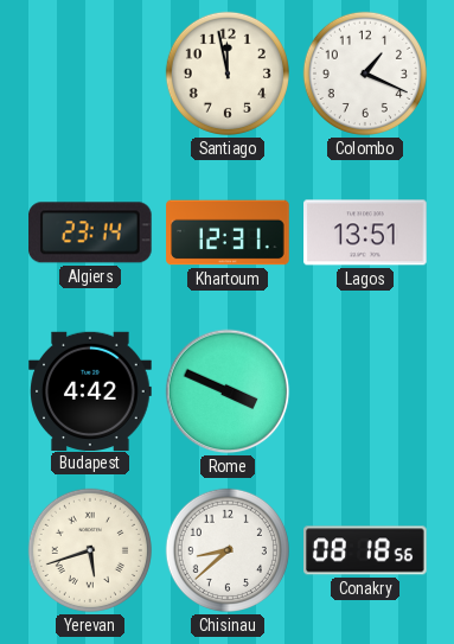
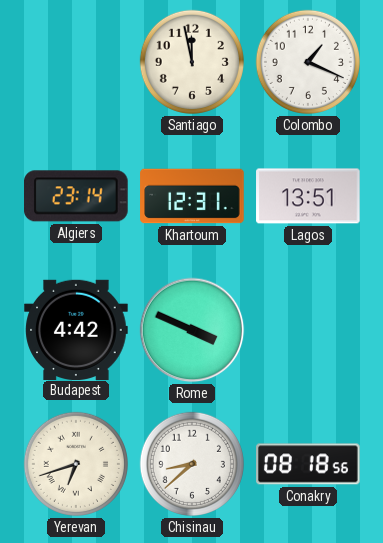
Yerevan: 5:42 -> 6:42
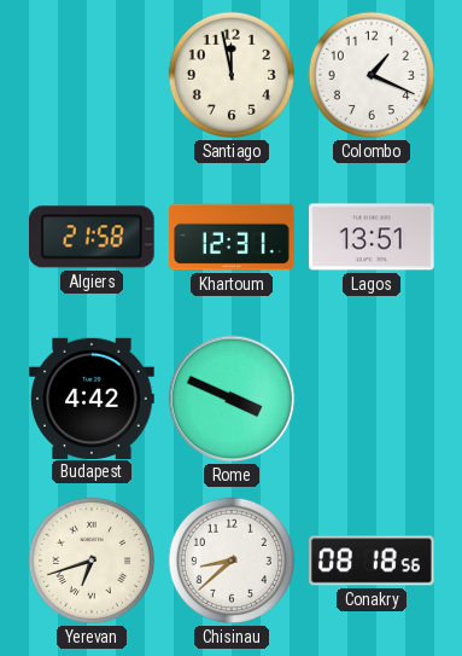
Algiers: 23:14 -> 21:58
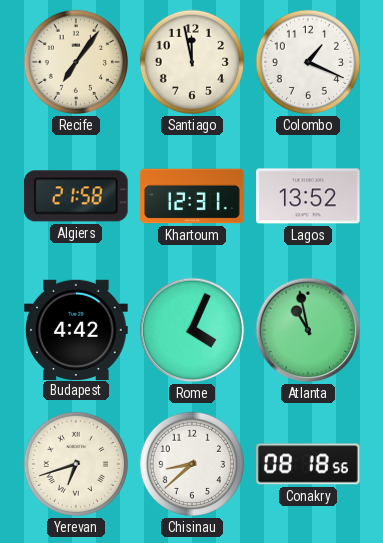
Recife: none -> 7:06
Lagos: 13:51 -> 13:52
Rome: 3:49 -> 4:04
Atlanta: none -> 10:58
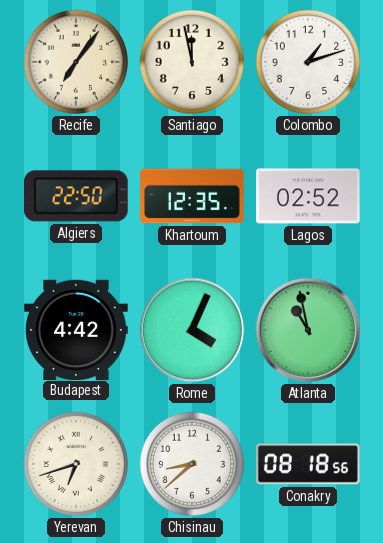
Colombo: 1:19 -> 1:12
Algiers: 21:58 -> 22:50
Khartoum: 12:31 -> 12:35
Lagos: 13:52 -> 02:52
